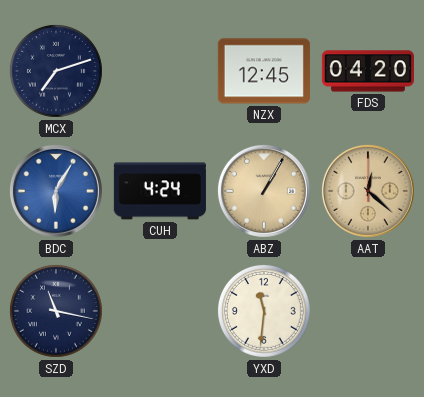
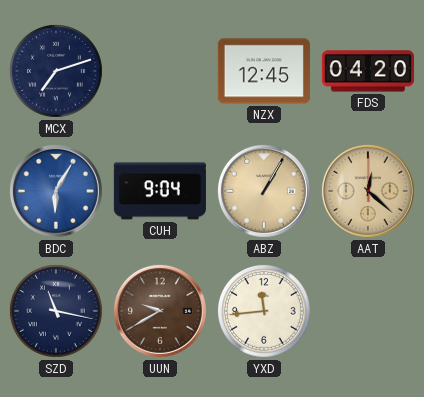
CUH: 4:24 -> 9:04
UUN: none -> 9:40
YXD: 11:31 -> 11:44
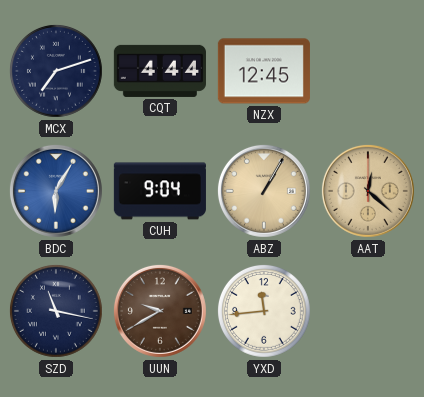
CQT: none -> 4:44
FDS: 04:20 -> none
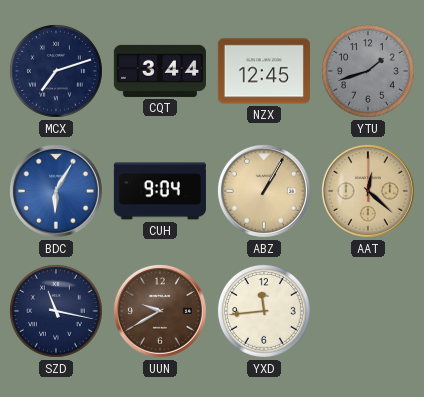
CQT: 4:44 -> 3:44
YTU: none -> 1:42
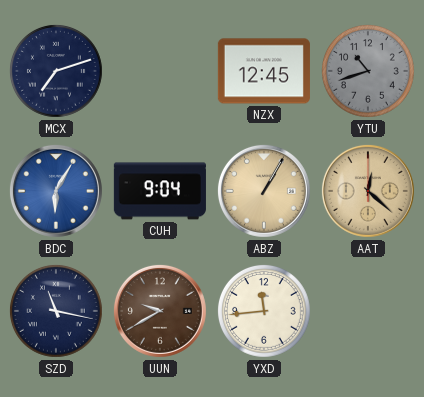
CQT: 3:44 -> none
YTU: 1:42 -> 10:42
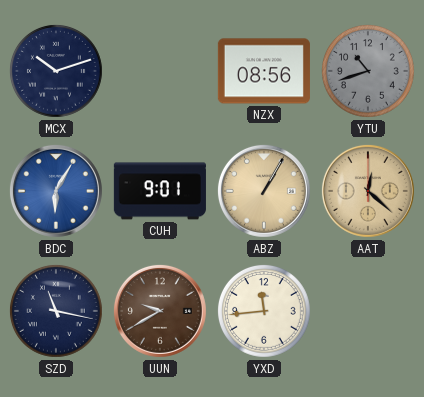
MCX: 7:12 -> 10:12
NZX: 12:45 -> 08:56
CUH: 9:04 -> 9:01
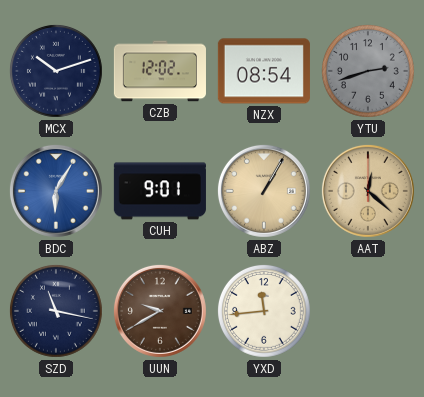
CZB: none -> 12:02
NZX: 08:56 -> 08:54
YTU: 10:42 -> 2:42
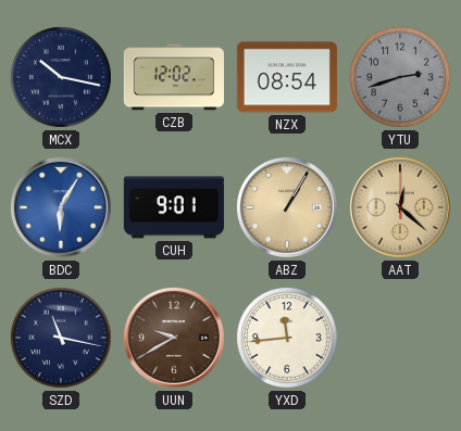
MCX: 10:12 -> 10:17
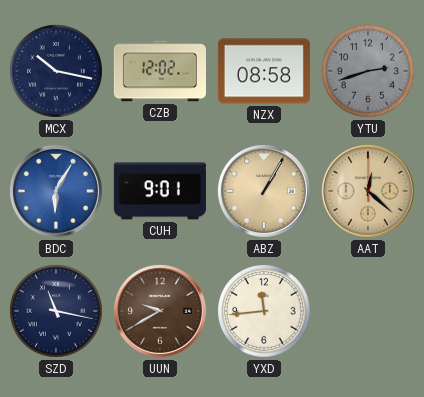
NZX: 08:54 -> 08:58
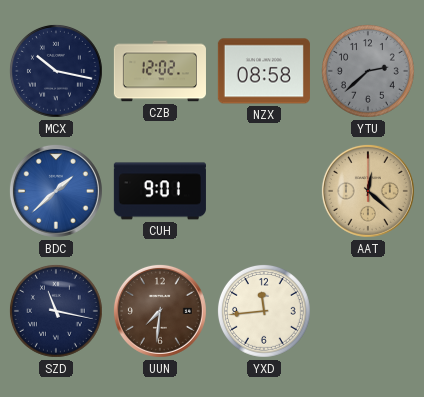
YTU: 2:42 -> 2:38
BDC: 6:05 -> 1:38
ABZ: 1:05 -> none
UUN: 9:40 -> 7:31
